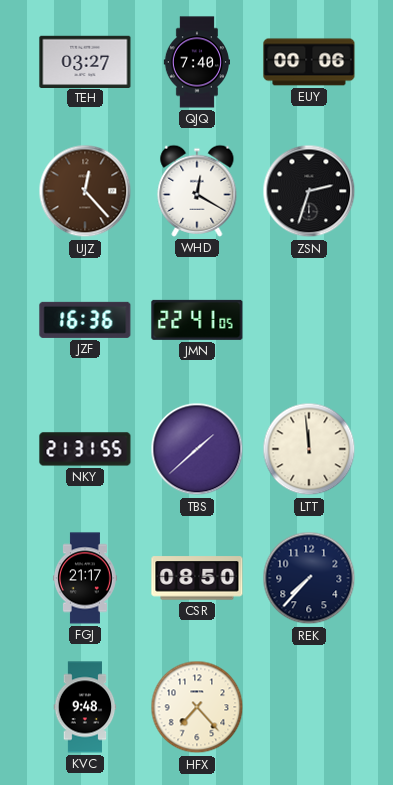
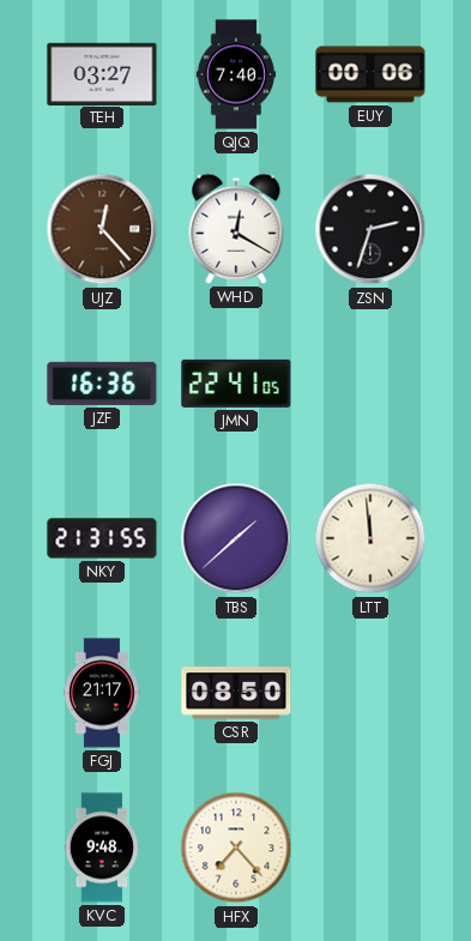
REK: 7:37 -> none
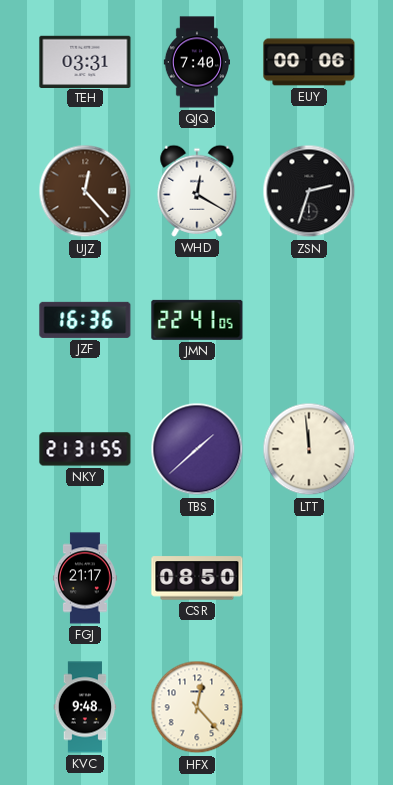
TEH: 03:27 -> 03:31
HFX: 7:23 -> 12:23
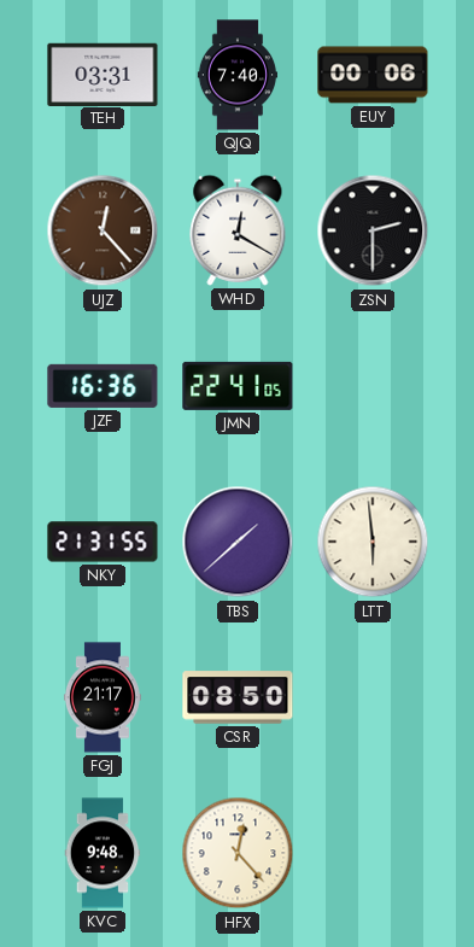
ZSN: 2:33 -> 2:30
LTT: 11:59 -> 5:59
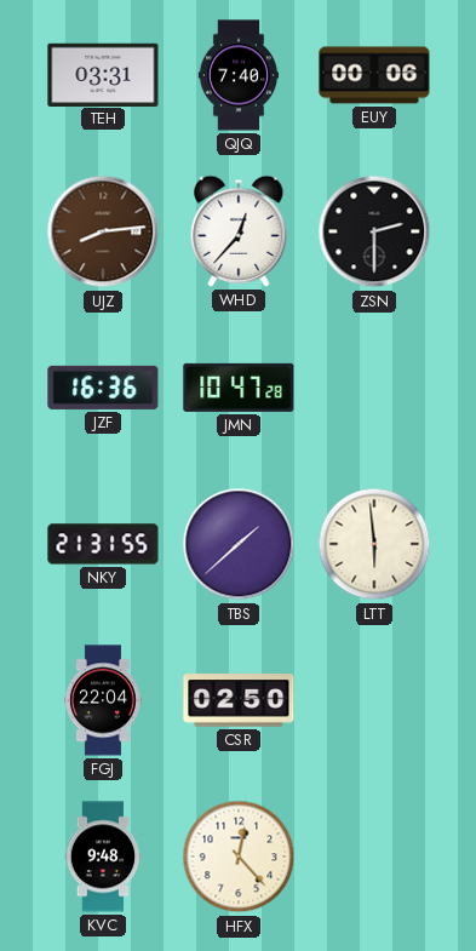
UJZ: 12:23 -> 8:14
WHD: 12:20 -> 12:37
JMN: 22:41 -> 10:47
FGJ: 21:17 -> 22:04
CSR: 08:50 -> 02:50
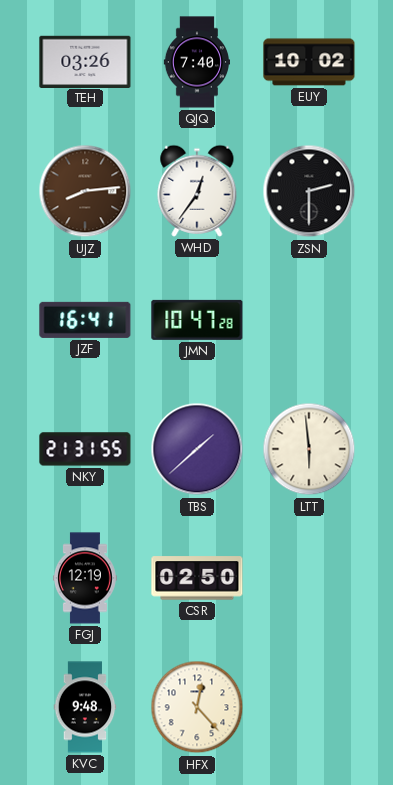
TEH: 03:31 -> 03:26
EUY: 00:06 -> 10:02
WHD: 12:37 -> 12:36
JZF: 16:36 -> 16:41
FGJ: 22:04 -> 12:19
